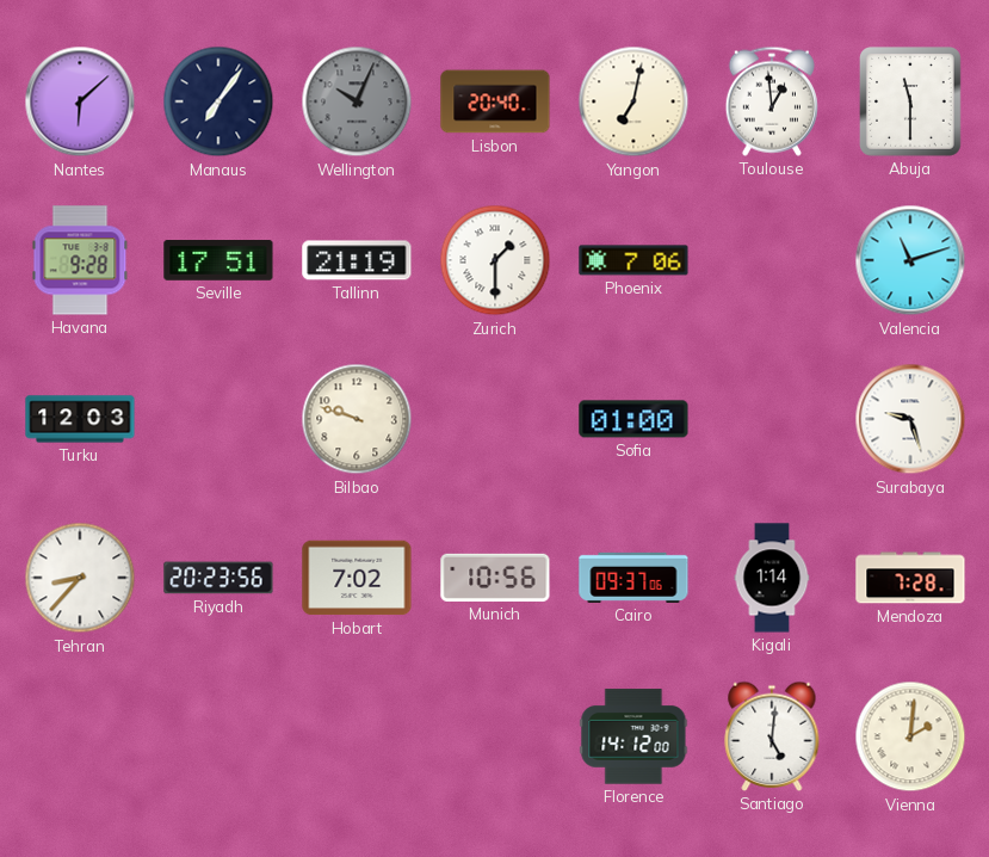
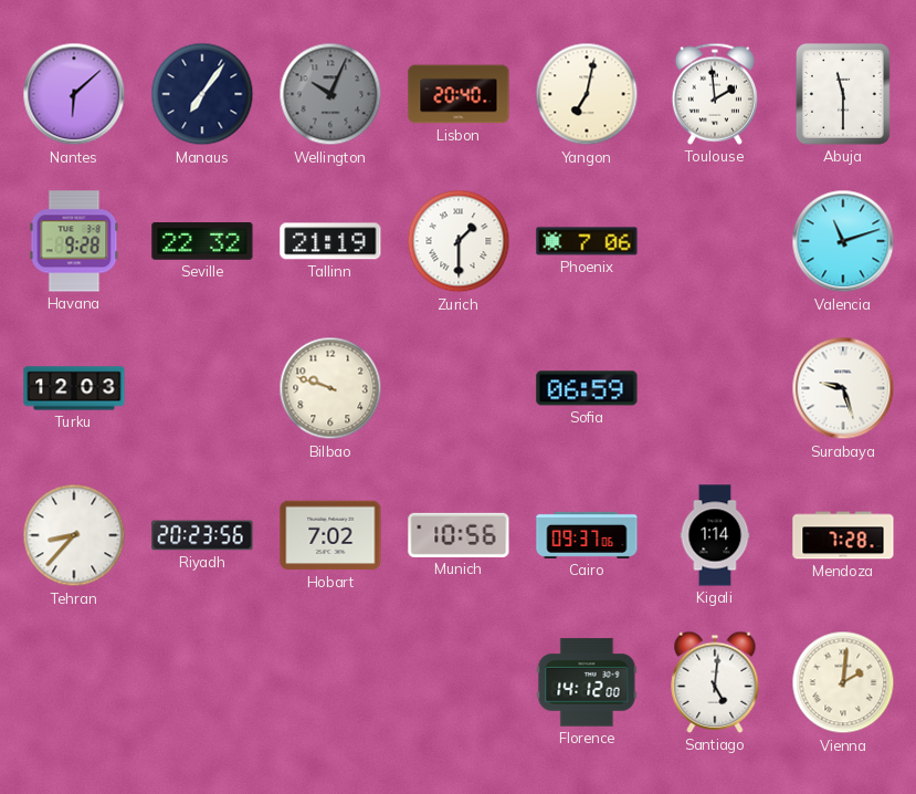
Toulouse: 12:59 -> 1:59
Seville: 17:51 -> 22:32
Sofia: 01:00 -> 06:59
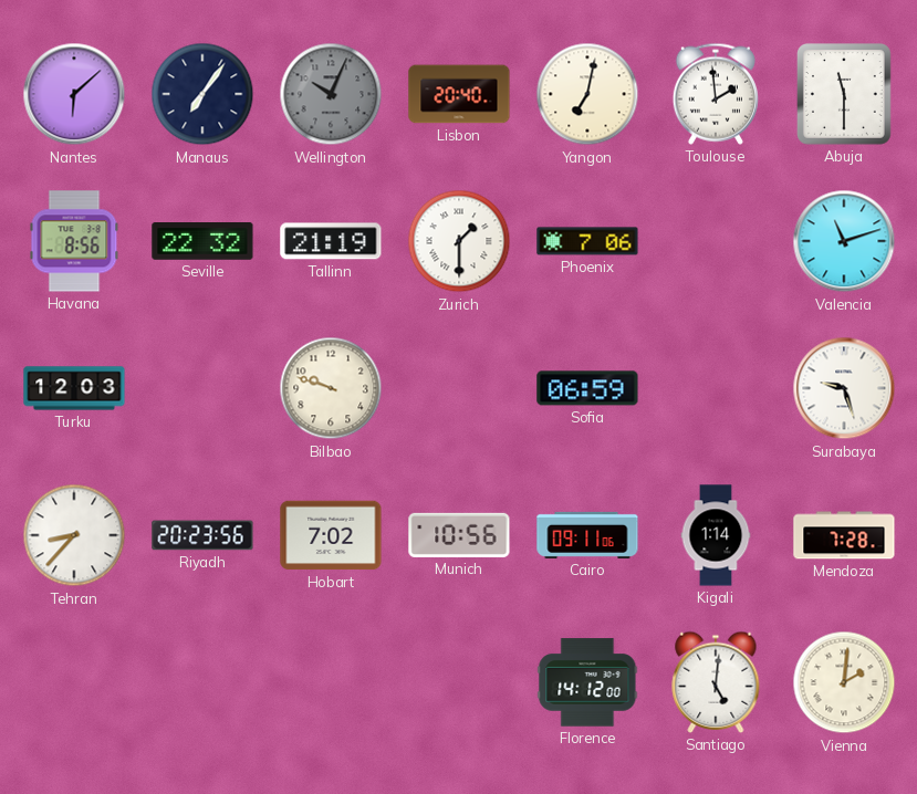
Havana: 9:28 -> 8:56
Cairo: 09:37 -> 09:11
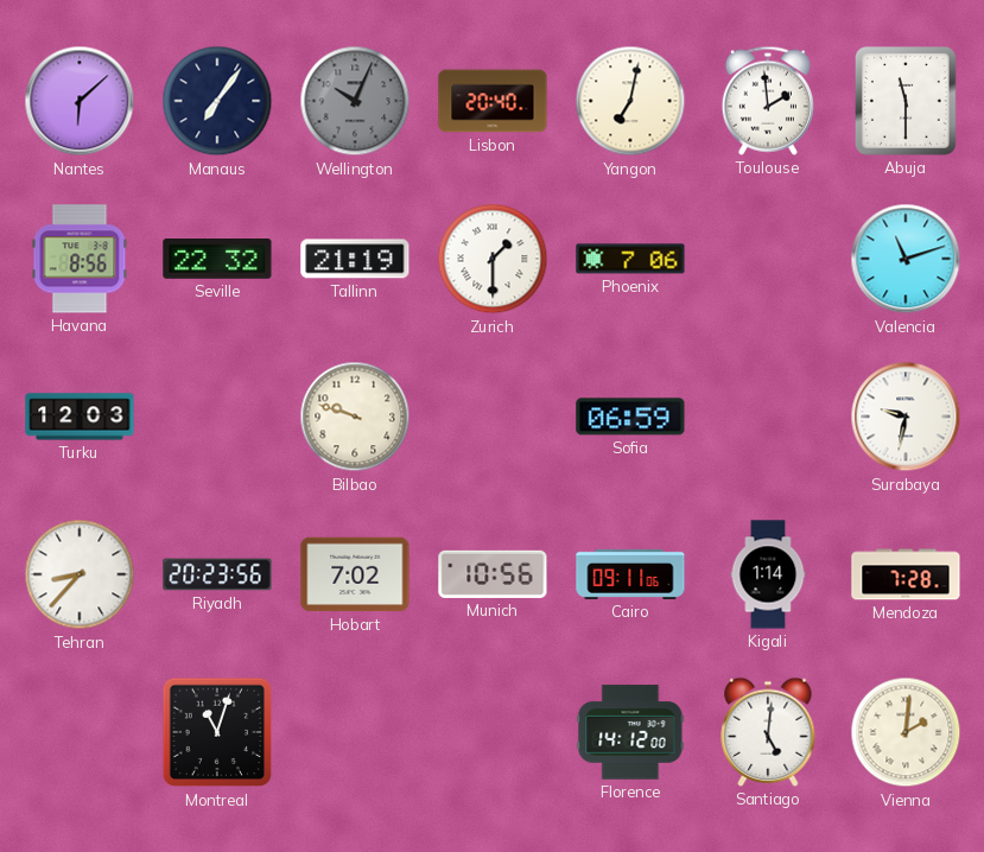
Surabaya: 9:27 -> 9:32
Montreal: none -> 11:03
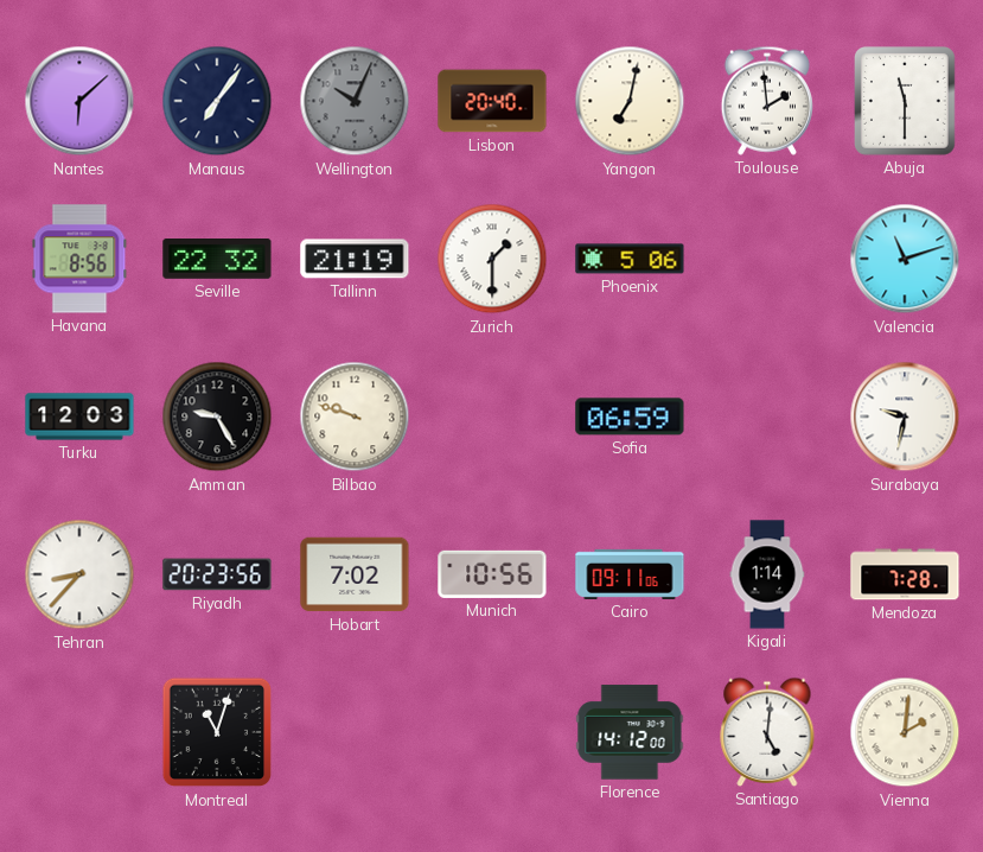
Phoenix: 7:06 -> 5:06
Amman: none -> 9:25
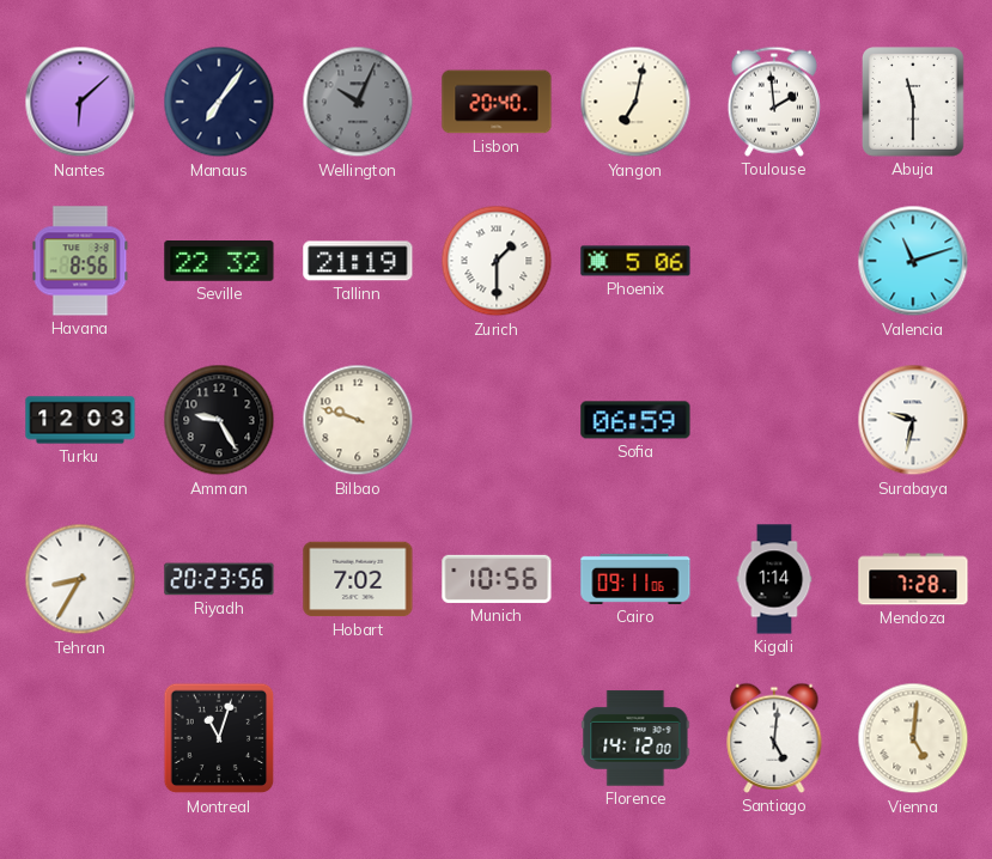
Tehran: 8:37 -> 8:35
Vienna: 2:01 -> 5:01
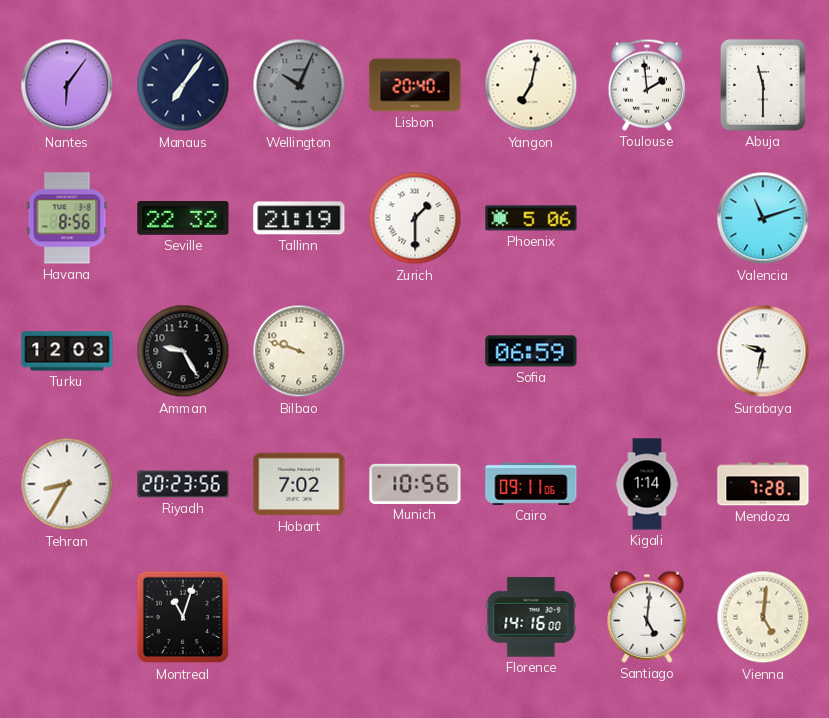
Nantes: 6:08 -> 6:06
Florence: 14:12 -> 14:16
